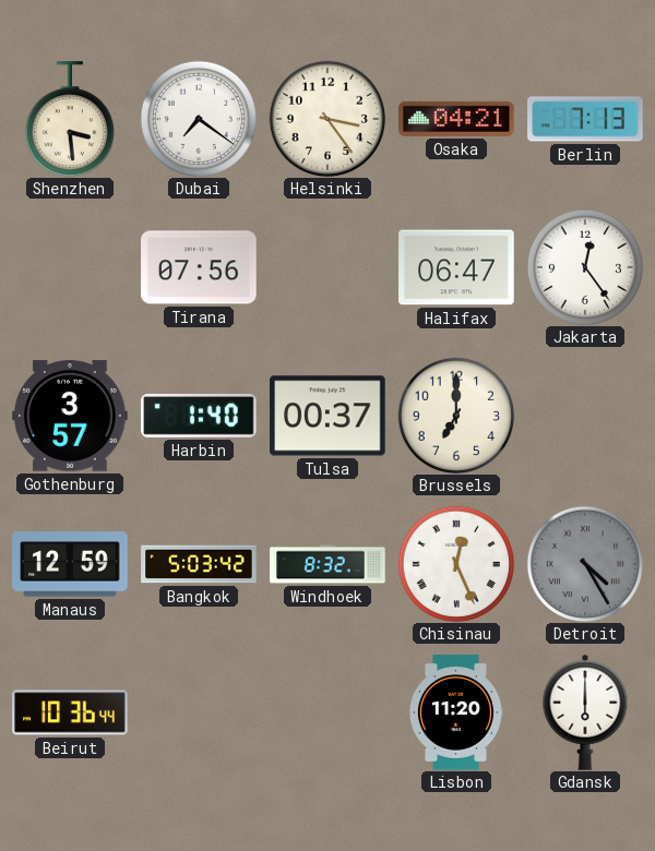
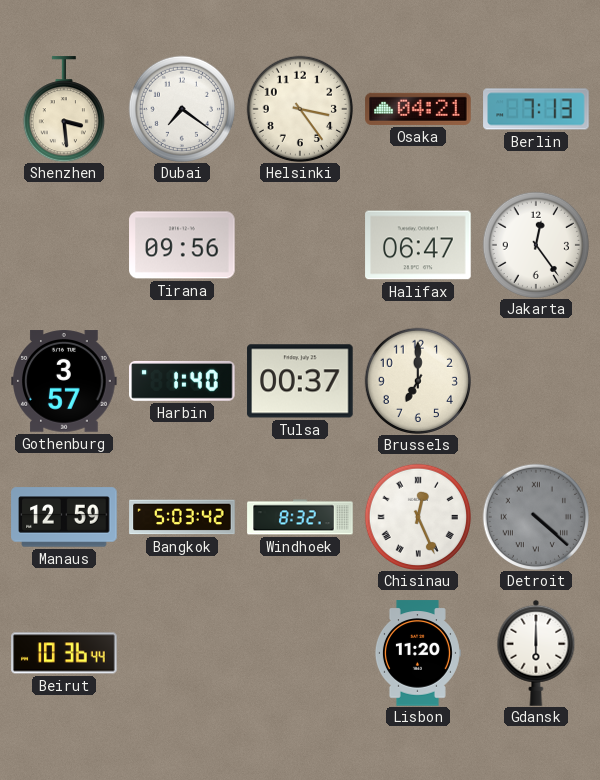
Tirana: 07:56 -> 09:56
Detroit: 4:25 -> 4:22
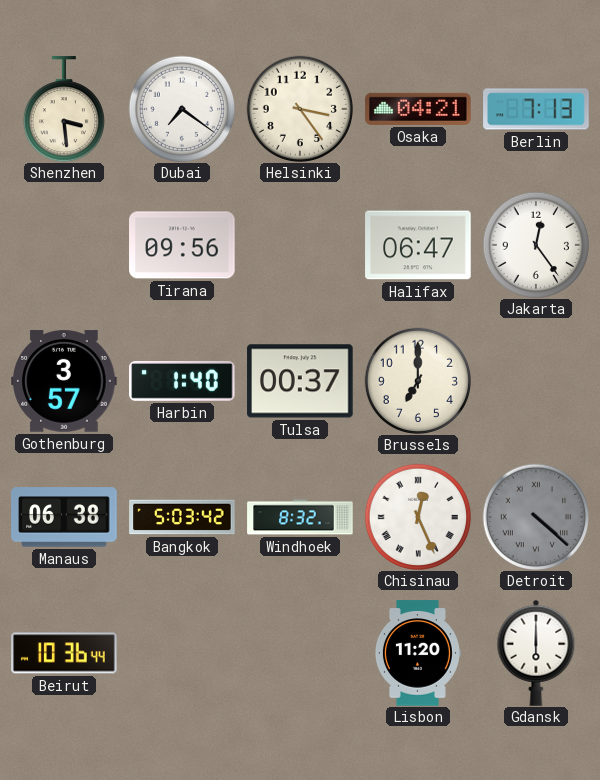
Manaus: 12:59 -> 06:38
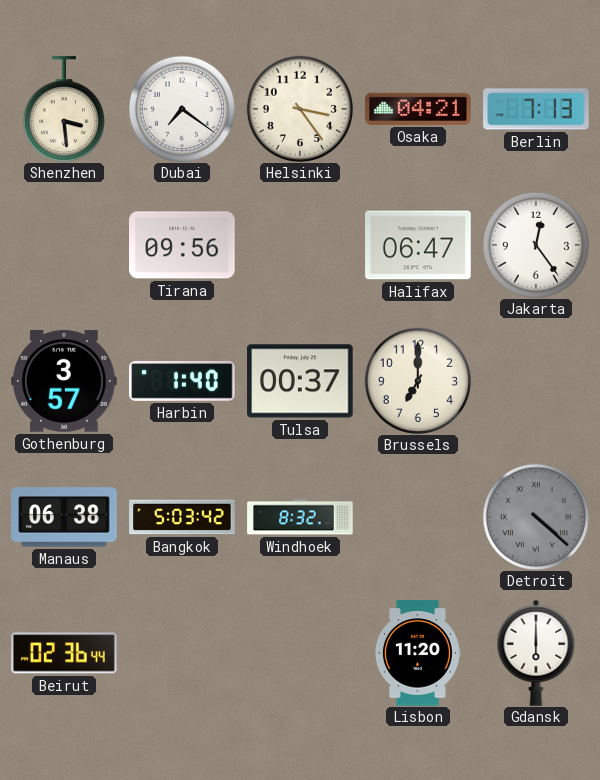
Chisinau: 12:26 -> none
Beirut: 10:36 -> 02:36
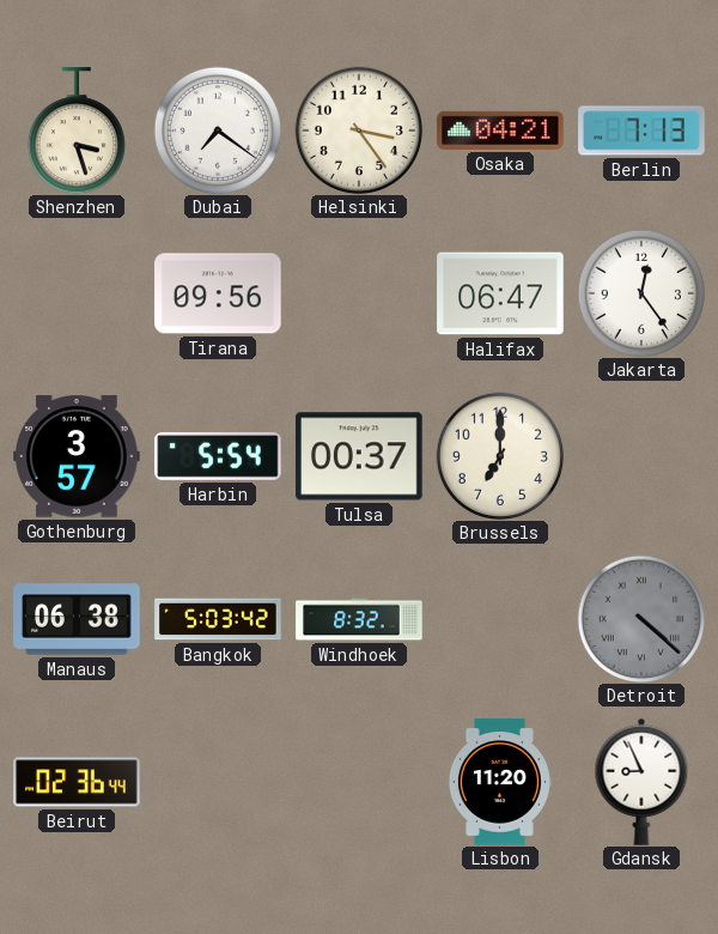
Shenzhen: 3:29 -> 3:27
Harbin: 1:40 -> 5:54
Gdansk: 6:00 -> 8:56
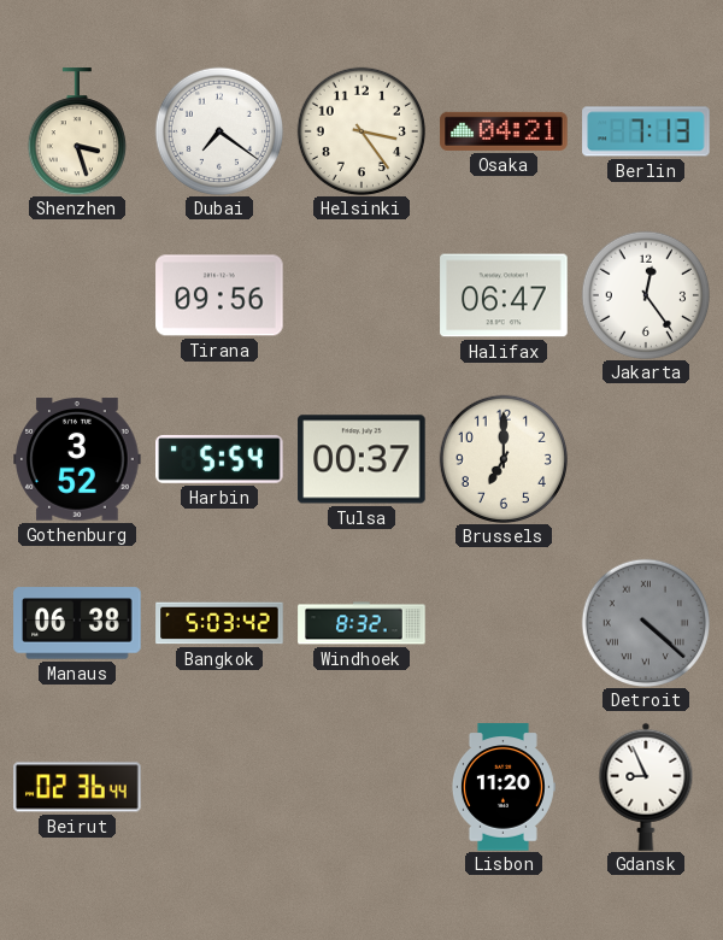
Gothenburg: 3:57 -> 3:52
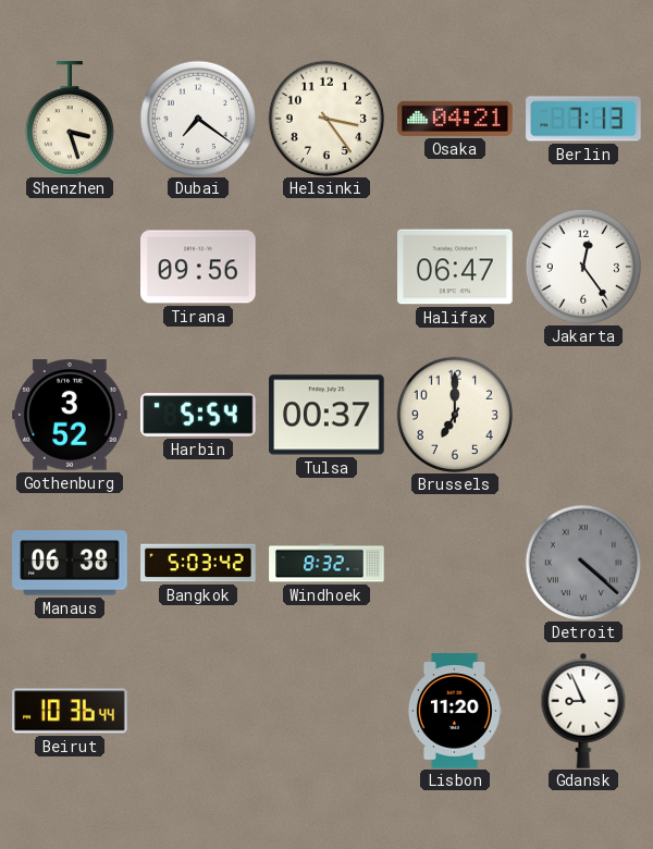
Beirut: 02:36 -> 10:36
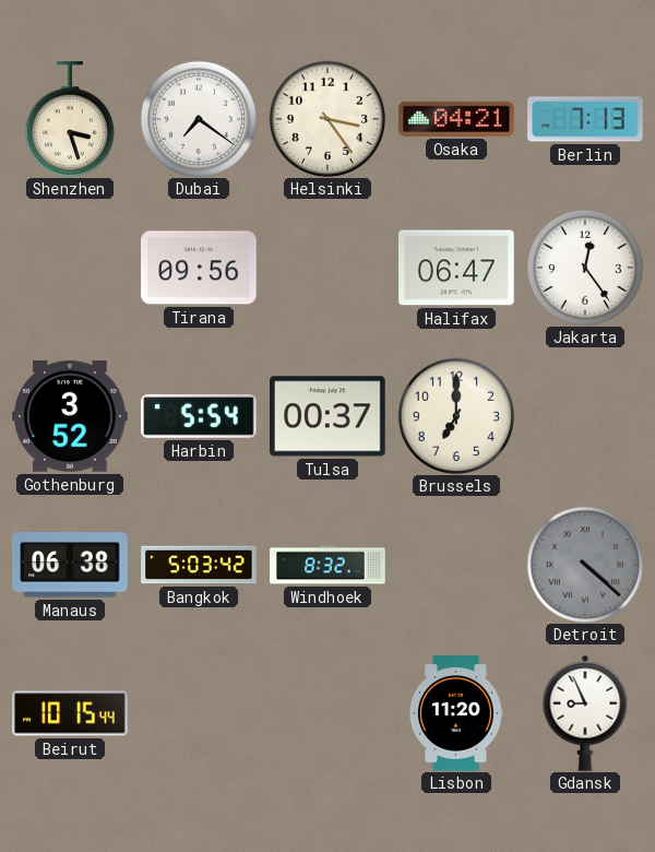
Beirut: 10:36 -> 10:15
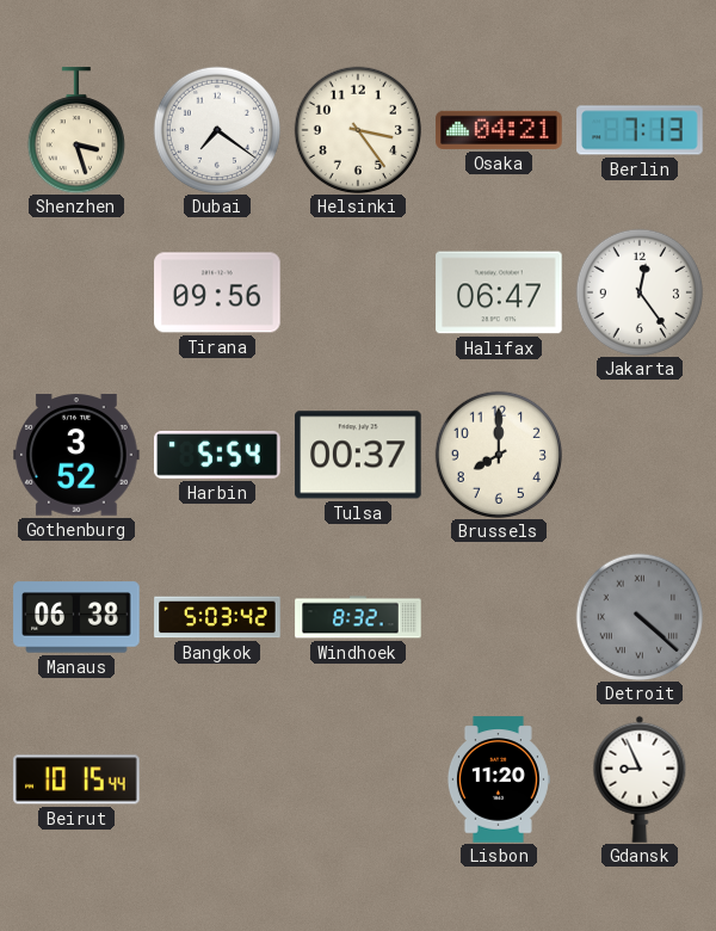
Brussels: 7:00 -> 8:00
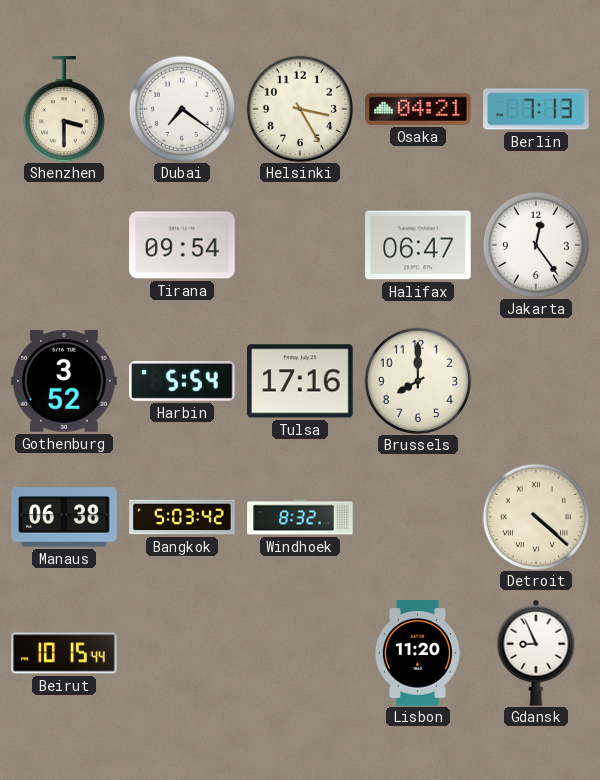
Shenzhen: 3:27 -> 3:30
Helsinki: 3:24 -> 3:25
Tirana: 09:56 -> 09:54
Tulsa: 00:37 -> 17:16
Detroit dial: grey -> cream
